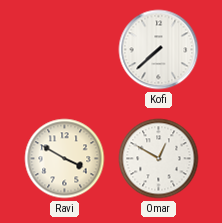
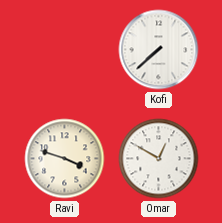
Ravi: 3:50 -> 3:48
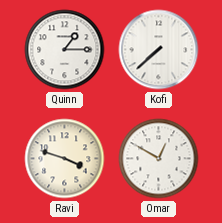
Quinn: none -> 1:15
